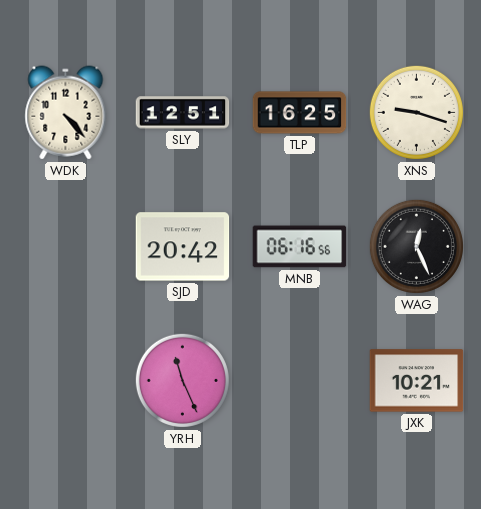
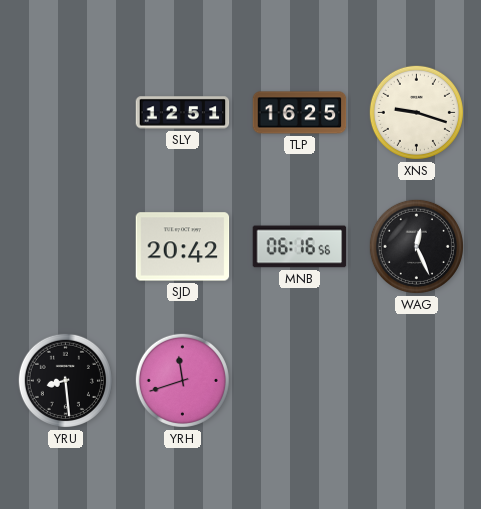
WDK: 4:23 -> none
YRU: none -> 8:29
YRH: 11:26 -> 11:42
JXK: 10:21 -> none
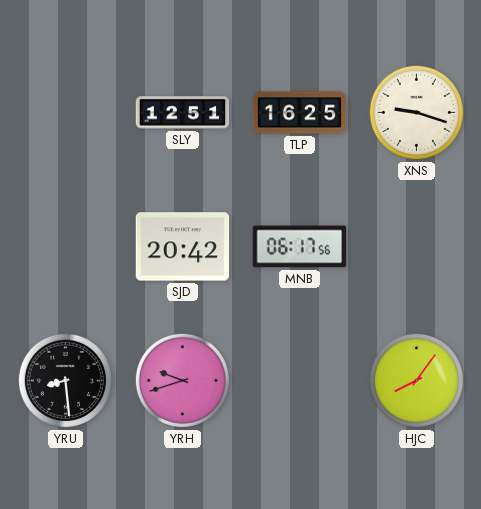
MNB: 06:16 -> 06:17
WAG: 12:26 -> none
YRH: 11:42 -> 9:42
HJC: none -> 8:06
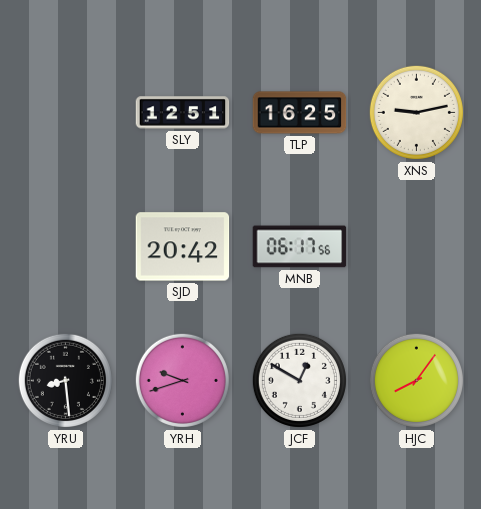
XNS: 9:18 -> 9:13
JCF: none -> 12:50
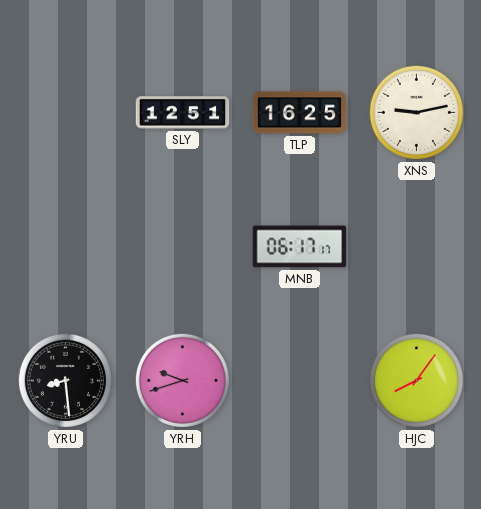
SJD: 20:42 -> none
MNB: 06:17:56 -> 06:17:17
JCF: 12:50 -> none
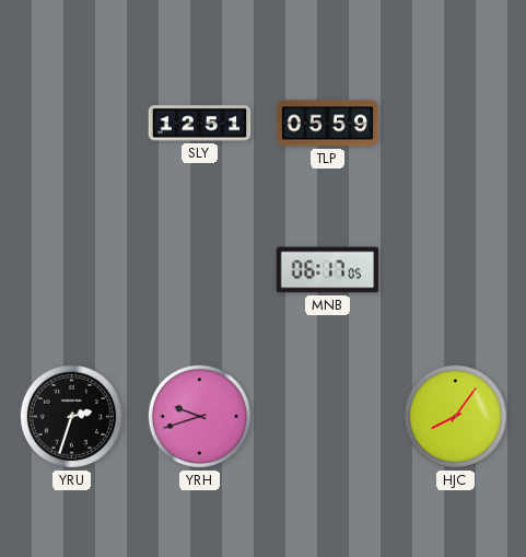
TLP: 16:25 -> 05:59
XNS: 9:13 -> none
MNB: 06:17:17 -> 06:17:05
YRU: 8:29 -> 2:33
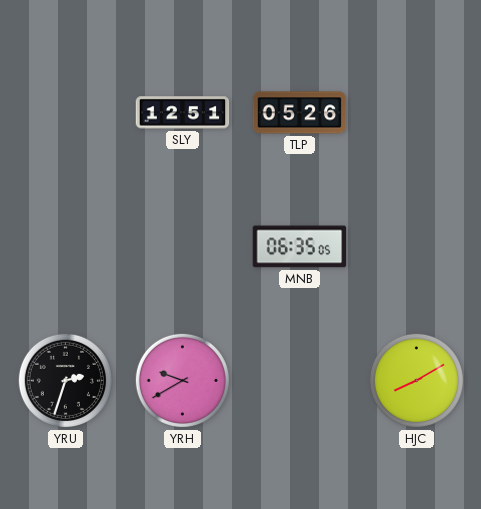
TLP: 05:59 -> 05:26
MNB: 06:17 -> 06:35
YRH: 9:42 -> 9:40
HJC: 8:06 -> 8:10
